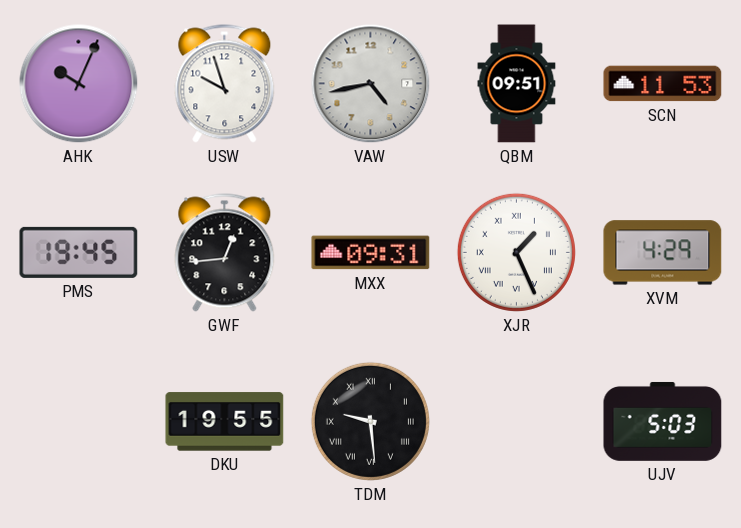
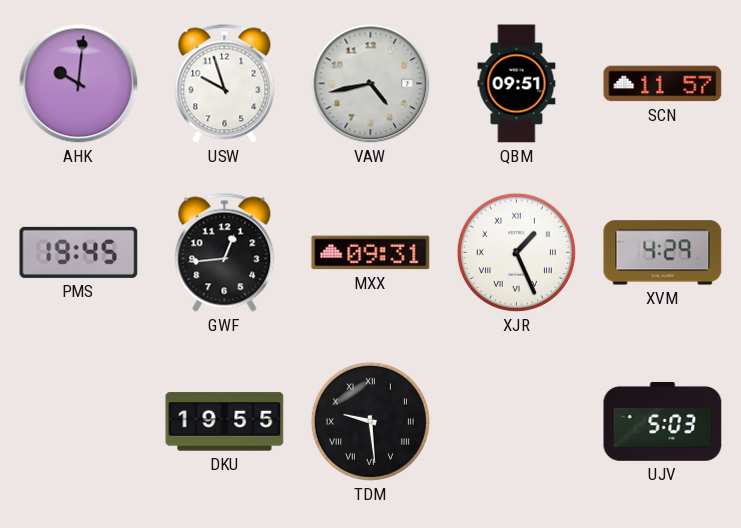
AHK: 10:04 -> 10:01
SCN: 11:53 -> 11:57
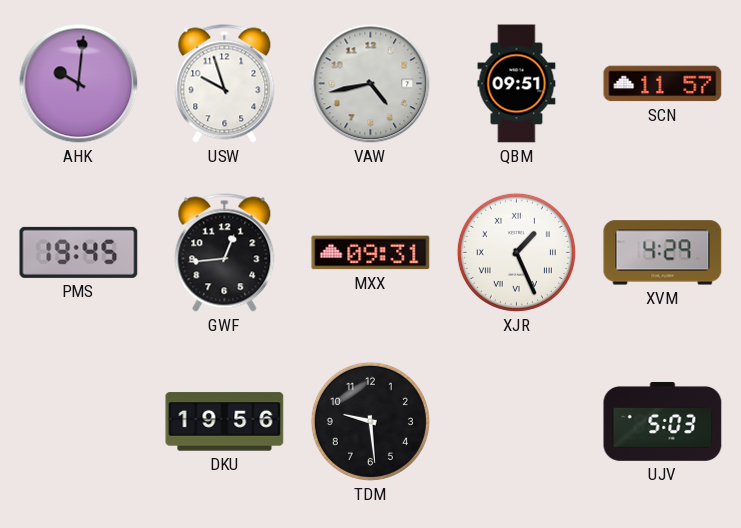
DKU: 19:55 -> 19:56
TDM numerals: Roman -> Arabic
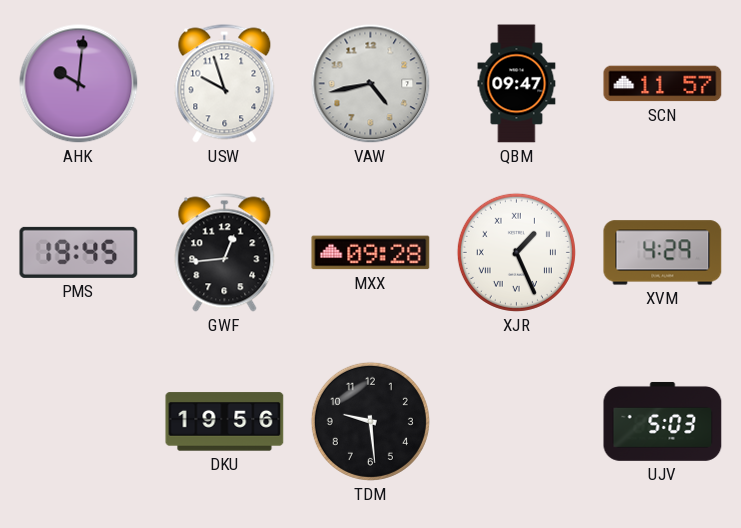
QBM: 09:51 -> 09:47
MXX: 09:31 -> 09:28
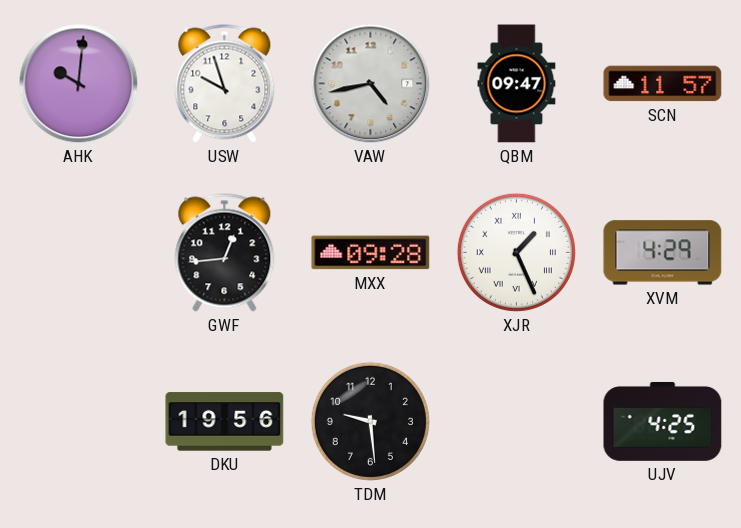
PMS: 19:45 -> none
UJV: 5:03 -> 4:25
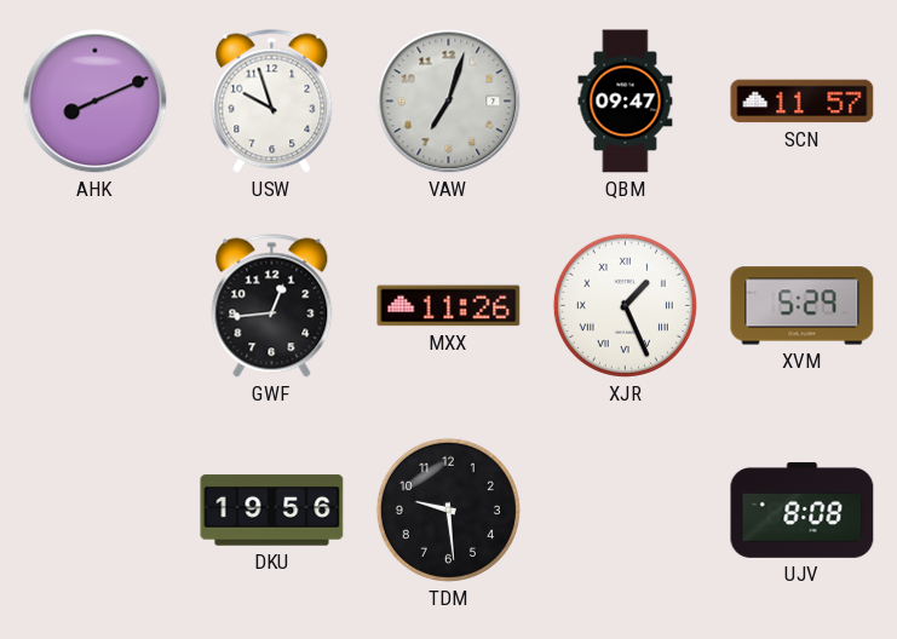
AHK: 10:01 -> 8:11
VAW: 4:43 -> 7:03
MXX: 09:28 -> 11:26
XVM: 4:29 -> 5:29
UJV: 4:25 -> 8:08
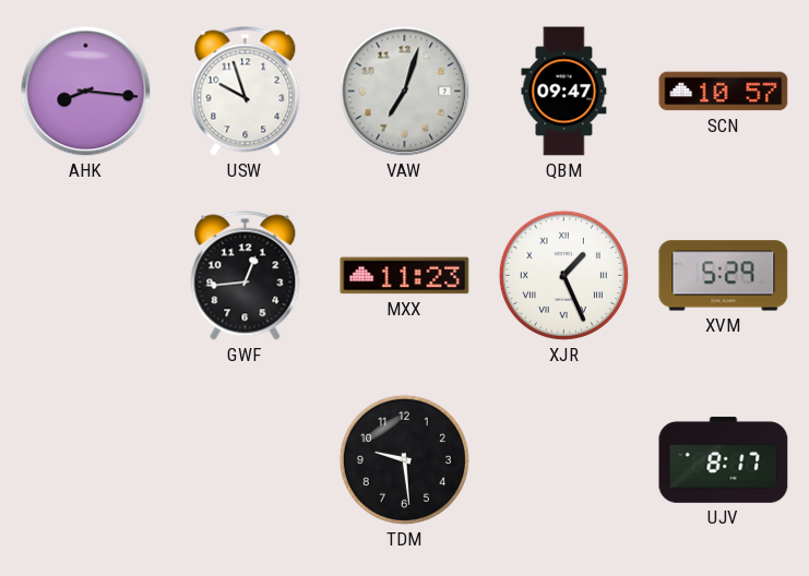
AHK: 8:11 -> 8:16
SCN: 11:57 -> 10:57
MXX: 11:26 -> 11:23
DKU: 19:56 -> none
UJV: 8:08 -> 8:17
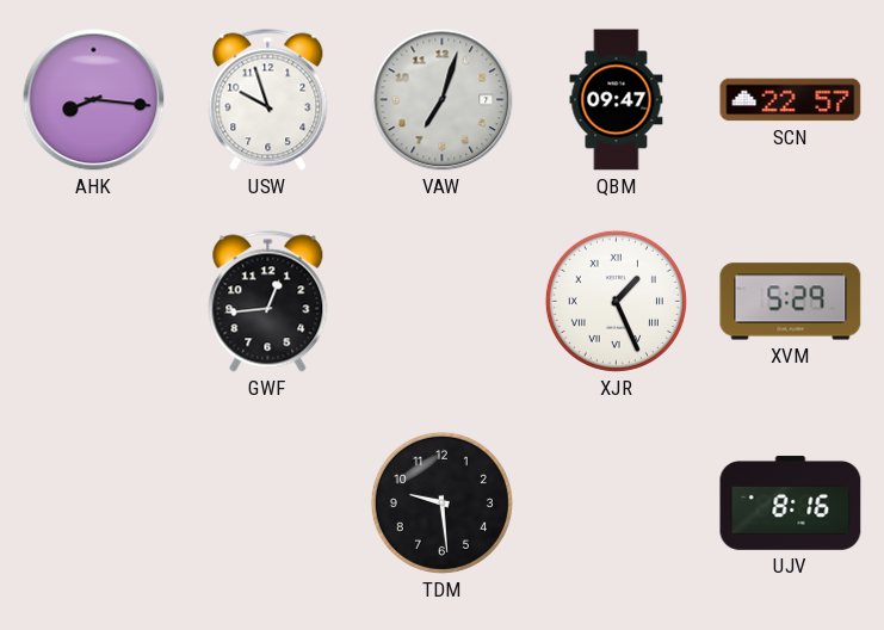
SCN: 10:57 -> 22:57
MXX: 11:23 -> none
UJV: 8:17 -> 8:16
